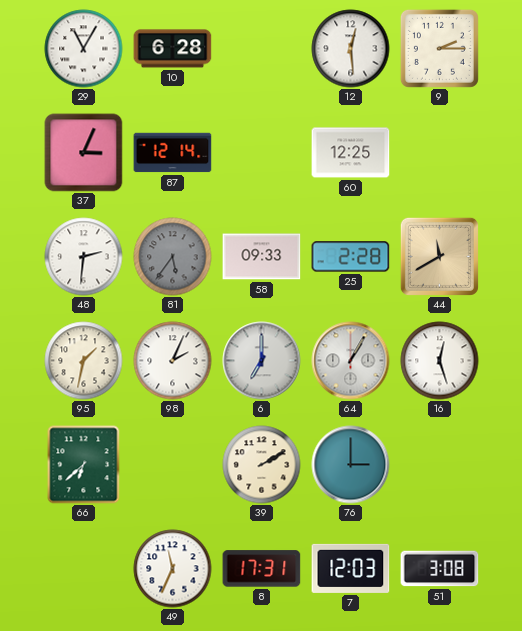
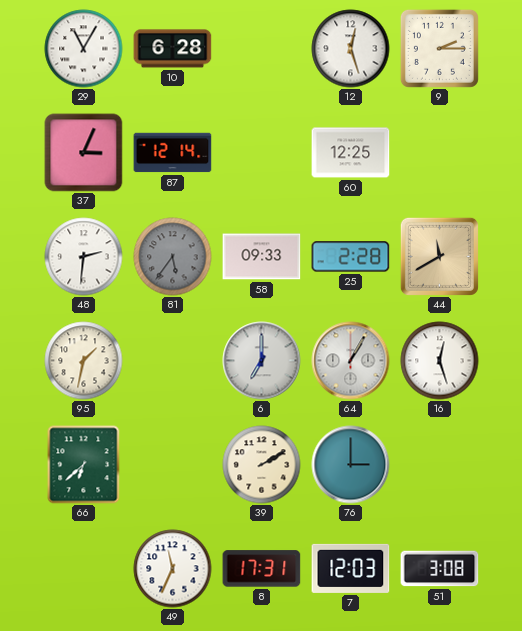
12: 12:29 -> 12:27
98: 2:04 -> none
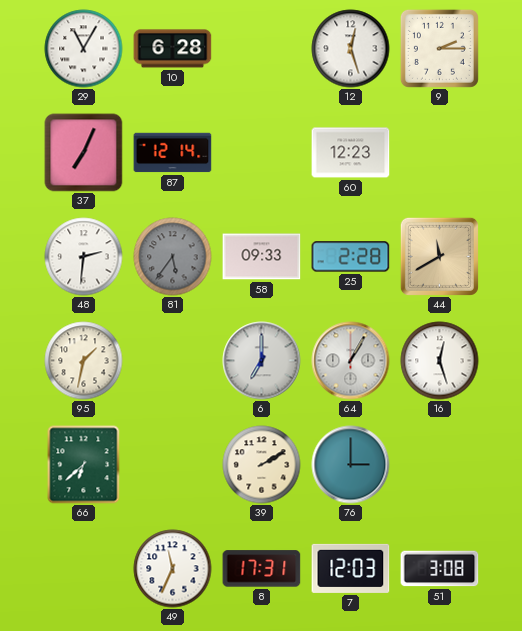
37: 3:04 -> 7:04
60: 12:25 -> 12:23
